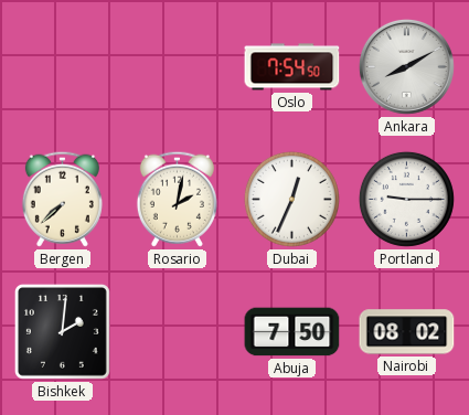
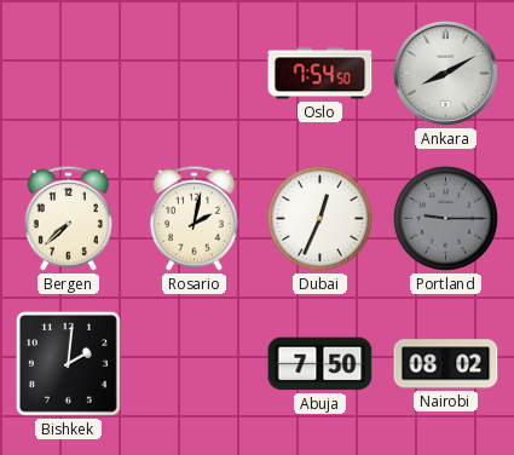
Portland dial: white -> grey
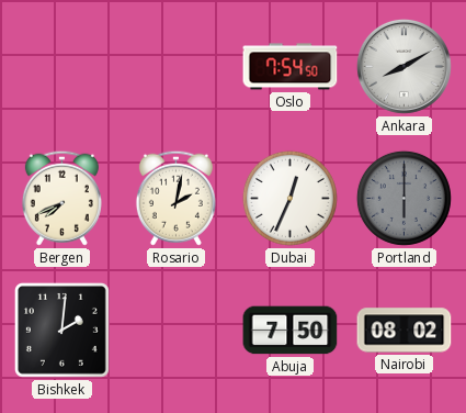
Bergen: 7:38 -> 7:41
Portland: 9:15 -> 6:00
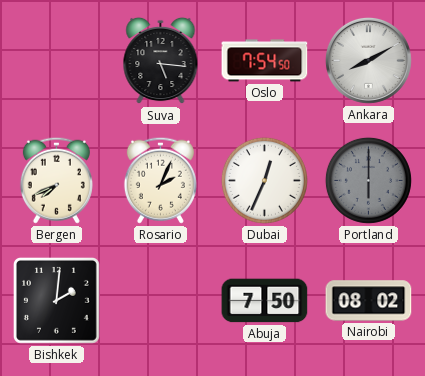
Suva: none -> 5:16
Rosario: 2:02 -> 2:04
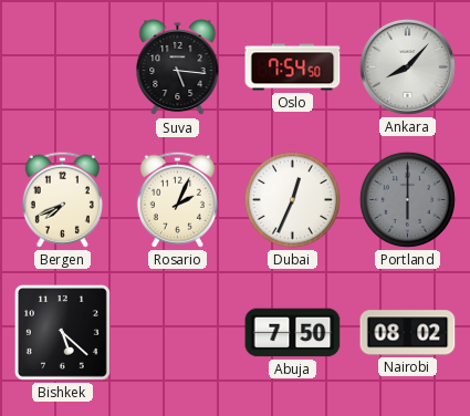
Ankara: 8:10 -> 8:07
Bishkek: 2:01 -> 5:22
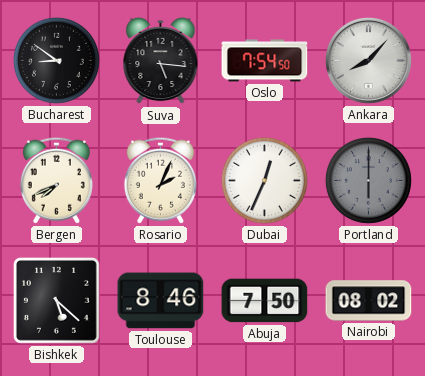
Bucharest: none -> 8:51
Toulouse: none -> 8:46
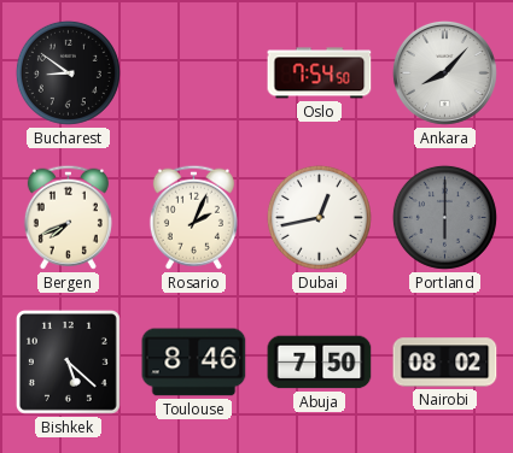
Suva: 5:16 -> none
Dubai: 12:34 -> 12:43
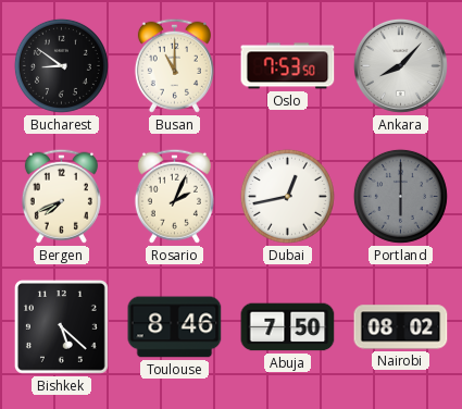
Busan: none -> 11:00
Oslo: 7:54 -> 7:53
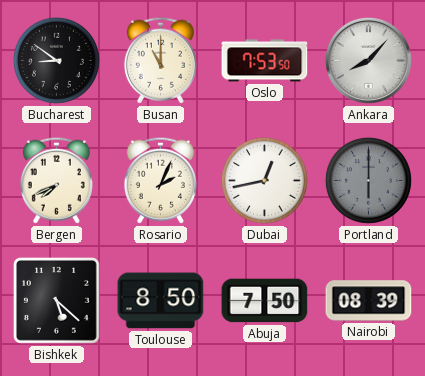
Toulouse: 8:46 -> 8:50
Nairobi: 08:02 -> 08:39
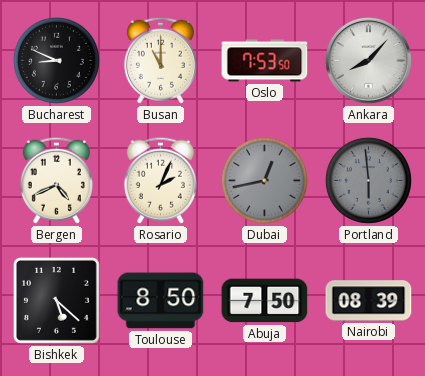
Bucharest: 8:51 -> 8:49
Bergen: 7:41 -> 4:41
Dubai dial: white -> grey
Portland: 6:00 -> 5:59
